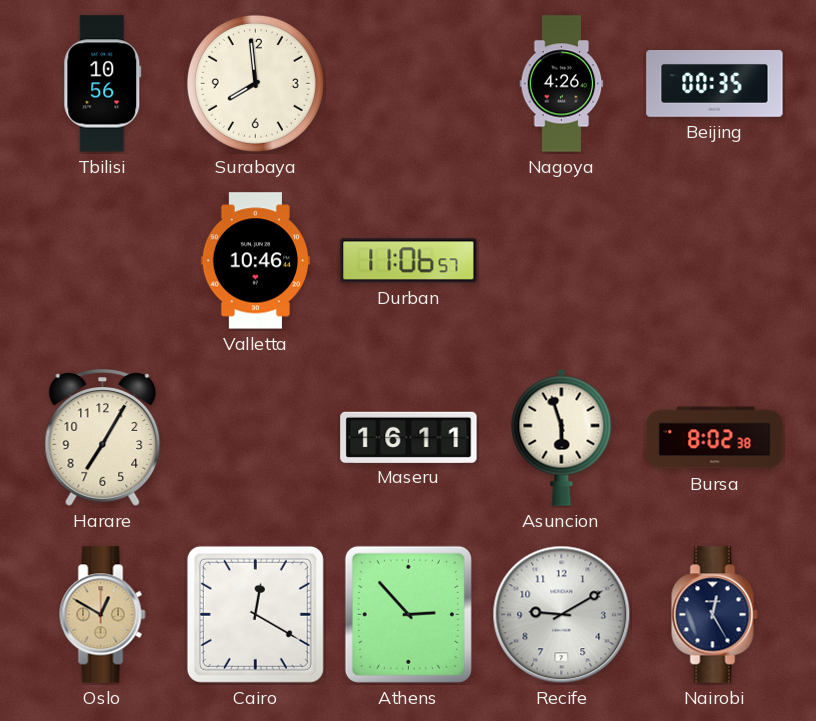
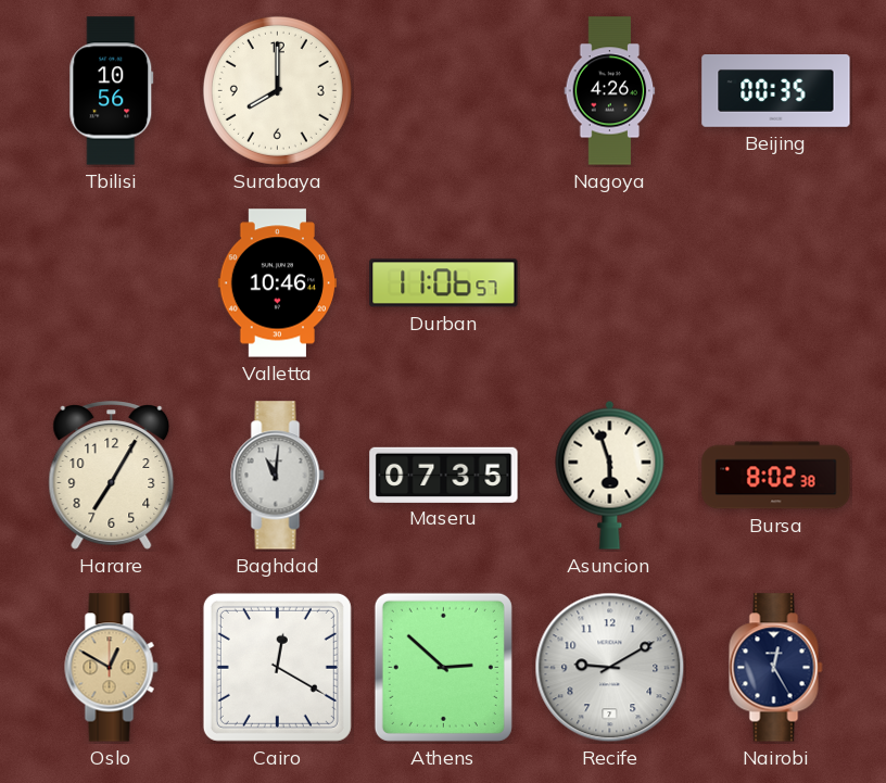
Surabaya: 7:59 -> 8:00
Baghdad: none -> 11:01
Maseru: 16:11 -> 07:35
Athens: 2:53 -> 2:52
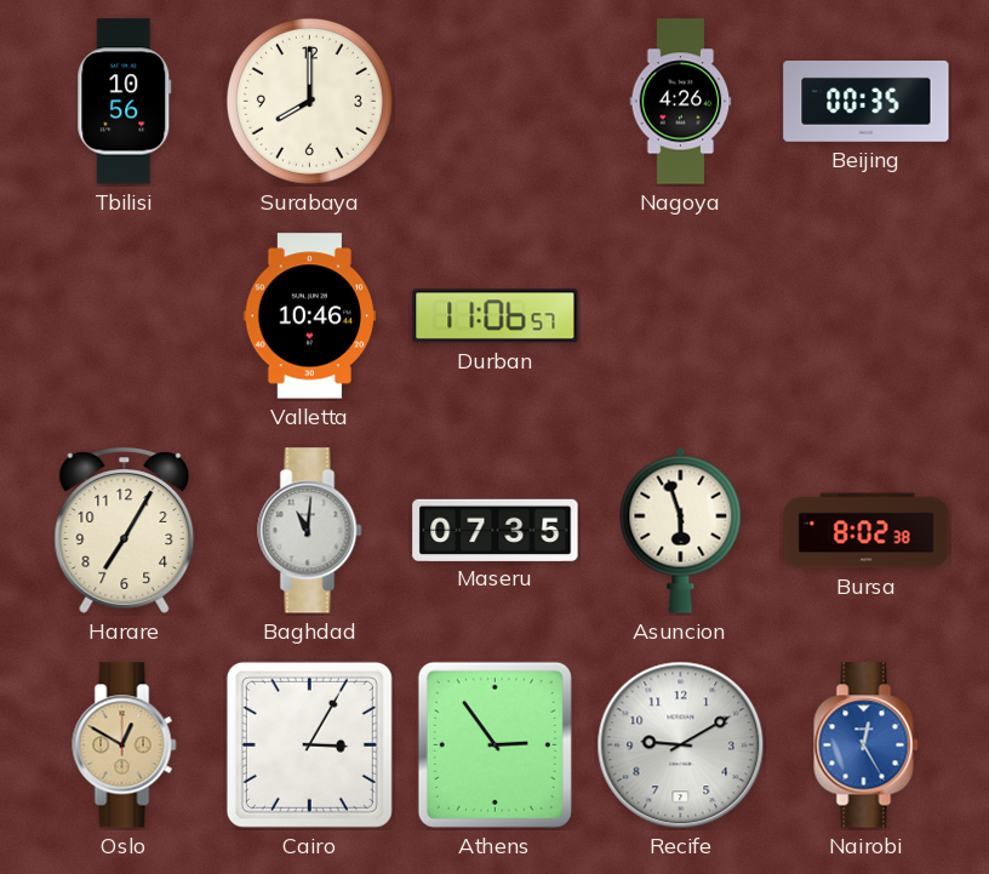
Cairo: 12:20 -> 3:05
Athens: 2:52 -> 2:54
Nairobi dial: navy -> blue
